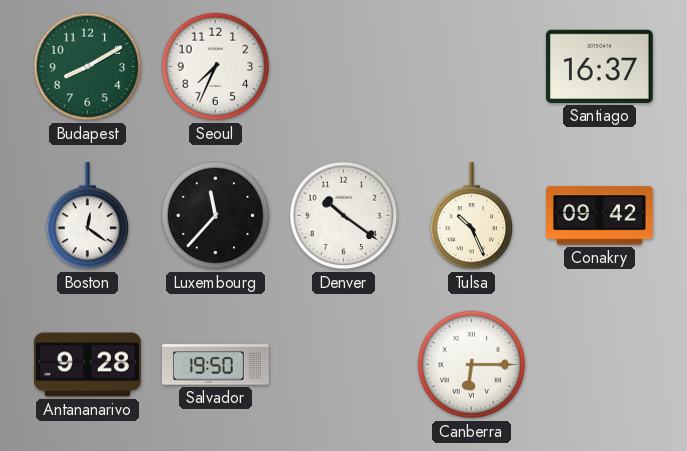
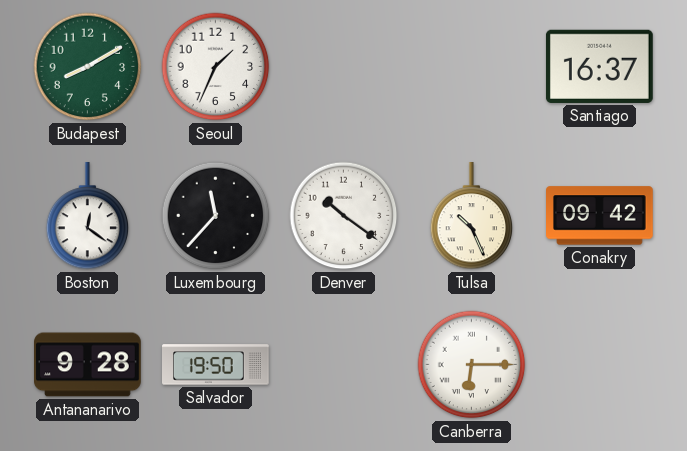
Seoul: 7:34 -> 1:34
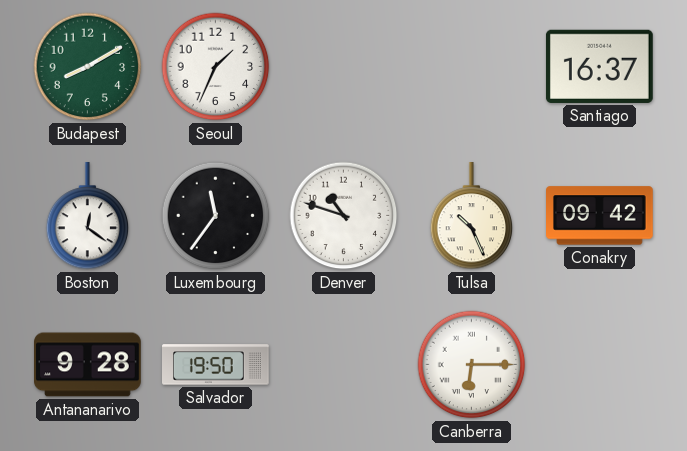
Luxembourg: 11:37 -> 11:36
Denver: 10:21 -> 10:48
